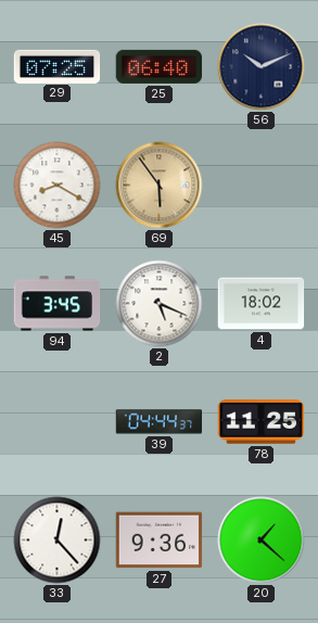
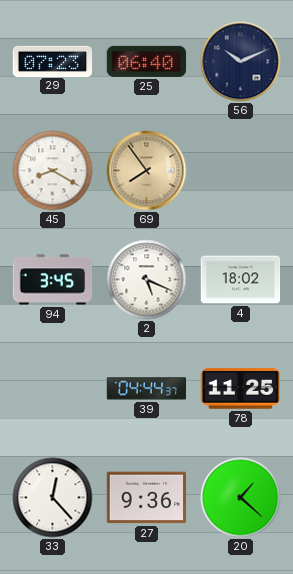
29: 07:25 -> 07:23
69: 5:54 -> 7:54
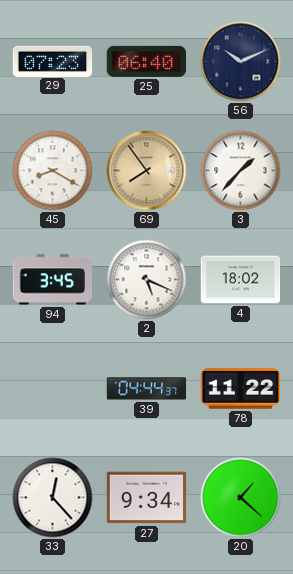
3: none -> 1:37
78: 11:25 -> 11:22
27: 9:36 -> 9:34
